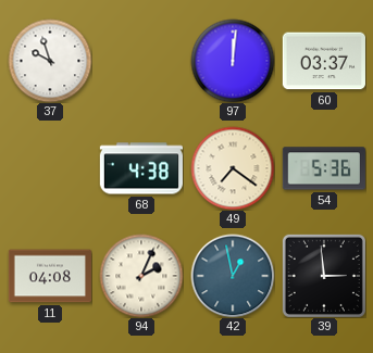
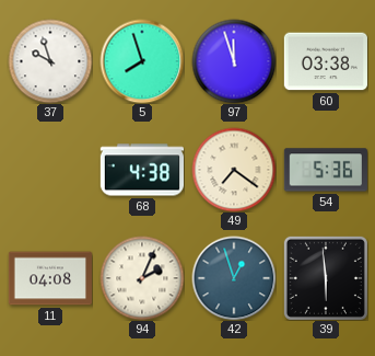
5: none -> 7:57
97: 12:01 -> 11:57
60: 03:37 -> 03:38
42: 12:58 -> 12:57
39: 2:59 -> 5:59
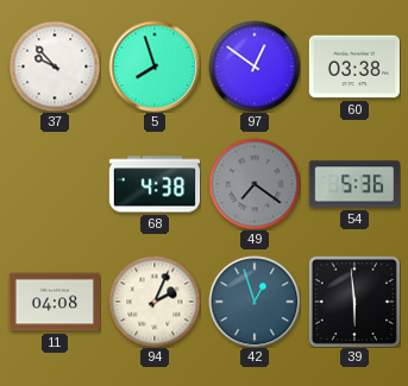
37: 9:57 -> 9:53
97: 11:57 -> 12:51
49 dial: cream -> grey
